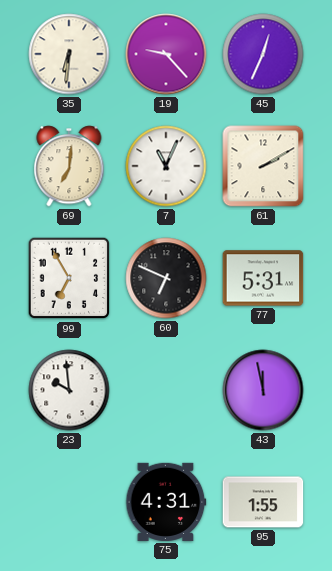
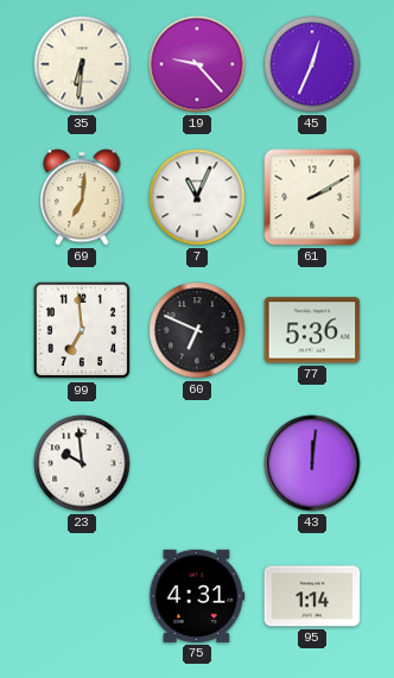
99: 6:55 -> 6:59
77: 5:31 -> 5:36
43: 11:58 -> 12:01
95: 1:55 -> 1:14
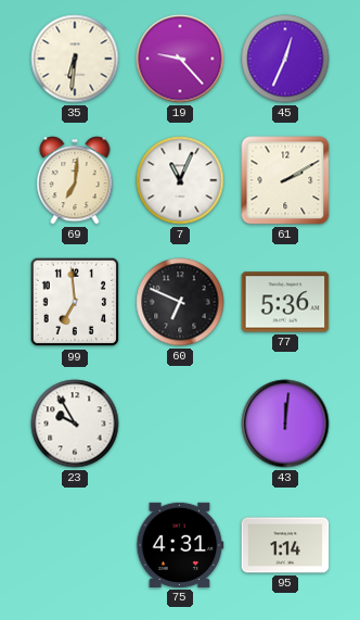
23: 9:59 -> 9:55
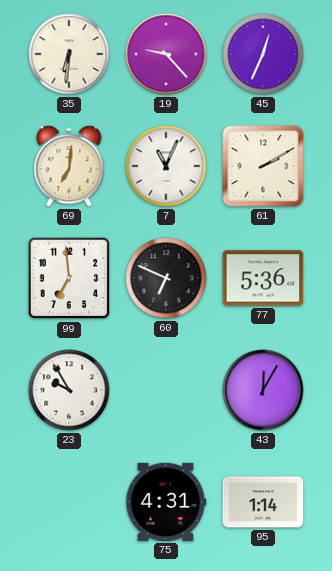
43: 12:01 -> 12:05
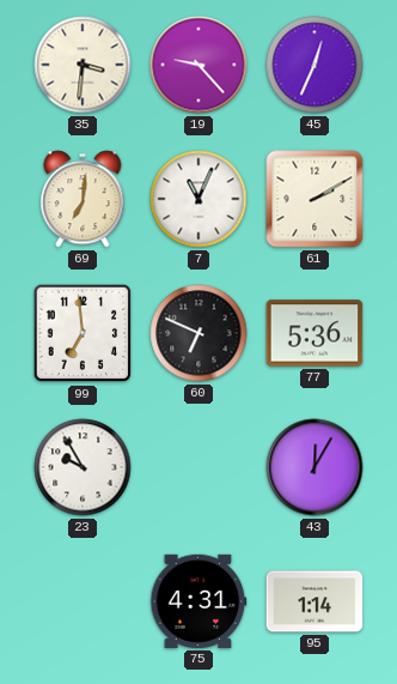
35: 6:31 -> 3:31
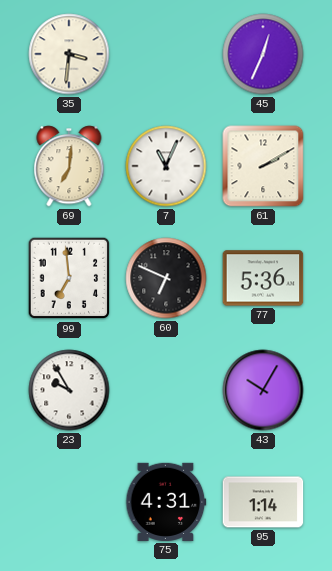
19: 9:23 -> none
43: 12:05 -> 10:05
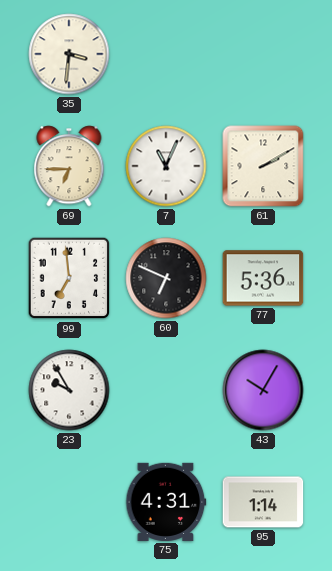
45: 12:34 -> none
69: 7:01 -> 6:45
